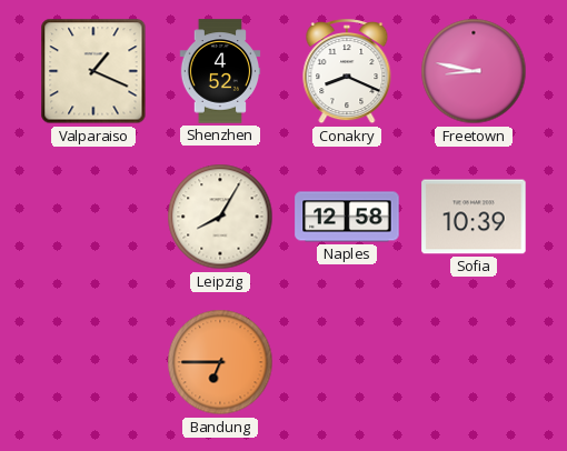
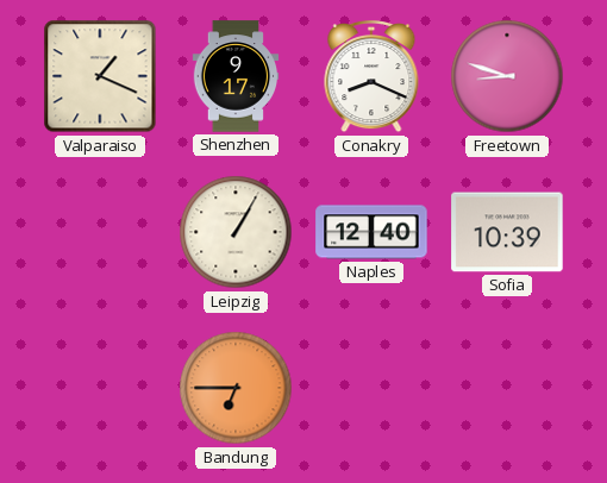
Shenzhen: 4:52 -> 9:17
Freetown: 8:47 -> 8:48
Leipzig: 8:05 -> 1:05
Naples: 12:58 -> 12:40
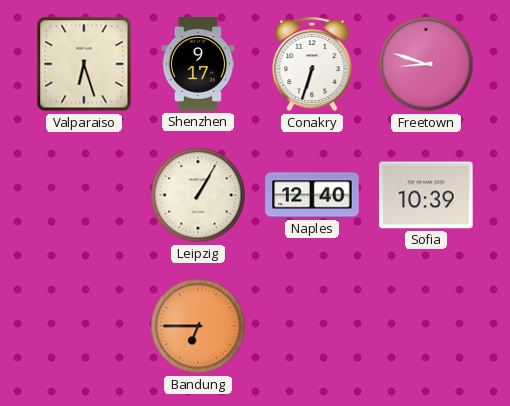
Valparaiso: 1:19 -> 6:27
Conakry: 8:19 -> 6:33
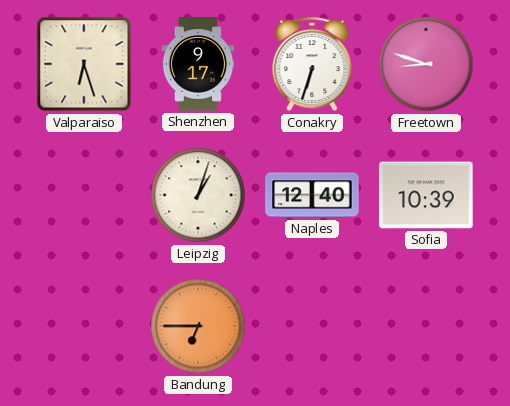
Leipzig: 1:05 -> 1:03
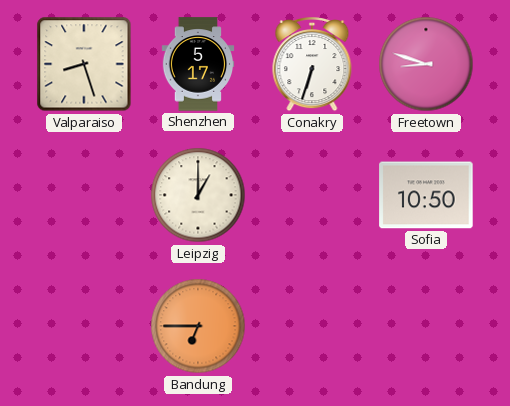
Valparaiso: 6:27 -> 8:27
Shenzhen: 9:17 -> 5:17
Leipzig: 1:03 -> 1:00
Naples: 12:40 -> none
Sofia: 10:39 -> 10:50
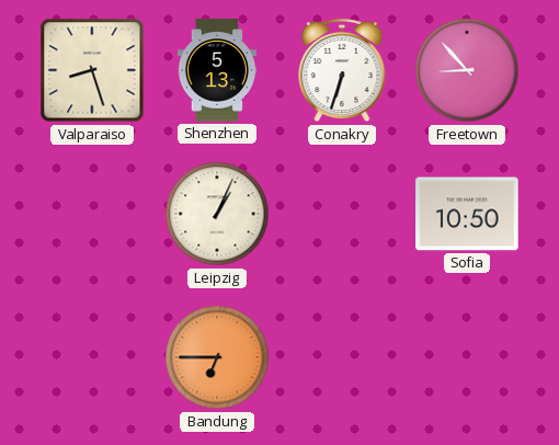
Shenzhen: 5:17 -> 5:13
Freetown: 8:48 -> 8:53
Leipzig: 1:00 -> 1:04
